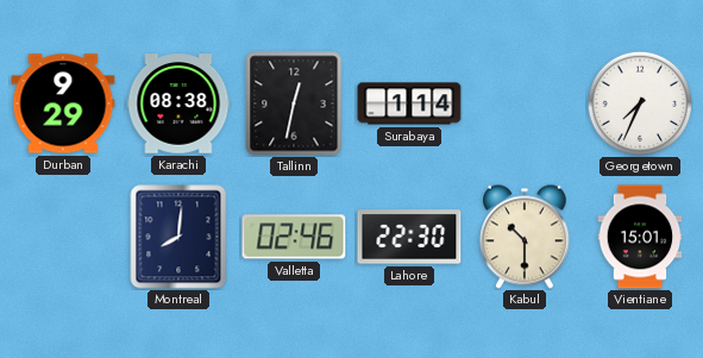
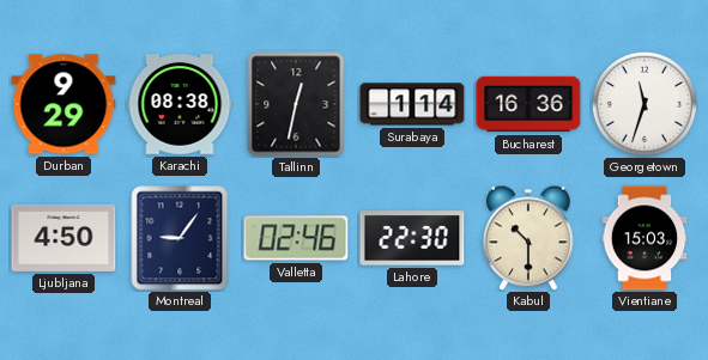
Bucharest: none -> 16:36
Georgetown: 7:34 -> 11:33
Ljubljana: none -> 4:50
Montreal: 8:01 -> 9:06
Vientiane: 15:01 -> 15:03
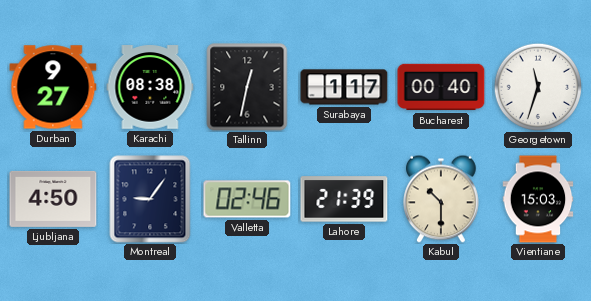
Durban: 9:29 -> 9:27
Surabaya: 1:14 -> 1:17
Bucharest: 16:36 -> 00:40
Lahore: 22:30 -> 21:39
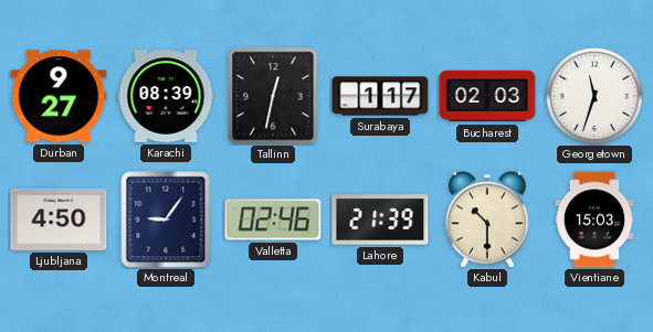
Karachi: 08:38 -> 08:39
Bucharest: 00:40 -> 02:03
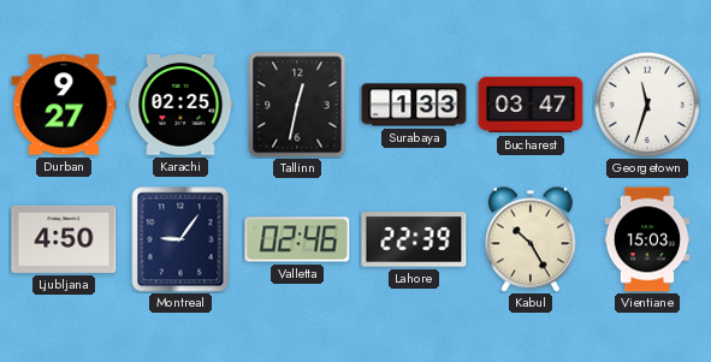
Karachi: 08:39 -> 02:25
Surabaya: 1:17 -> 1:33
Bucharest: 02:03 -> 03:47
Lahore: 21:39 -> 22:39
Kabul: 10:30 -> 10:25
